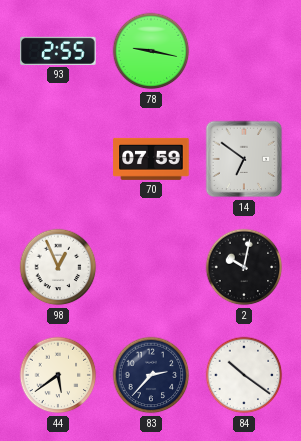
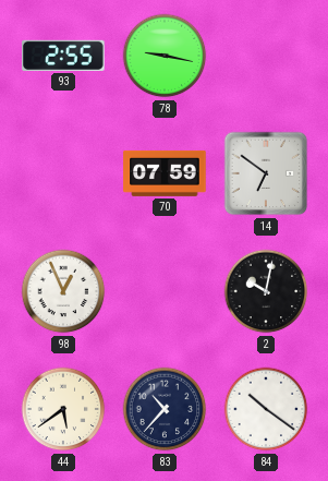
83: 2:37 -> 10:37
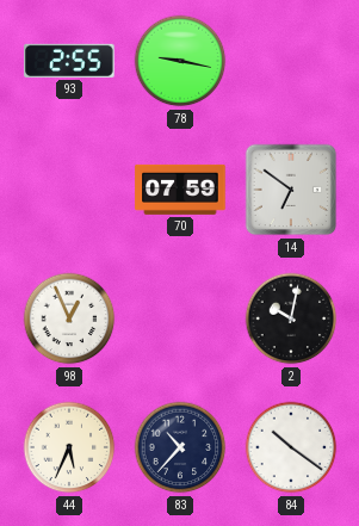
44: 5:39 -> 5:34
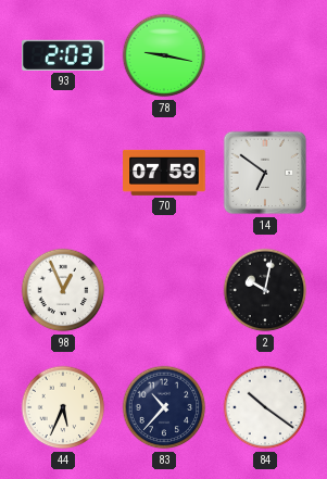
93: 2:55 -> 2:03
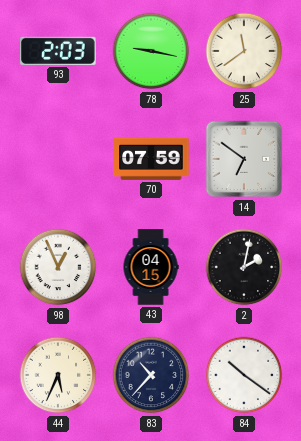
25: none -> 11:39
43: none -> 04:15
2: 10:02 -> 2:02
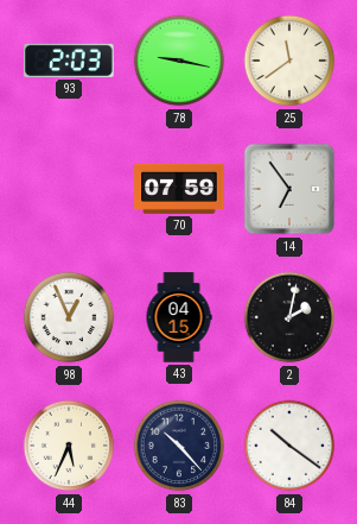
14: 6:51 -> 6:54
83: 10:37 -> 10:23
